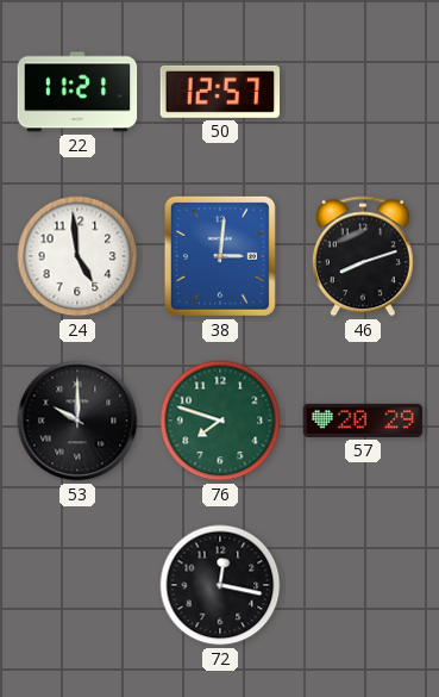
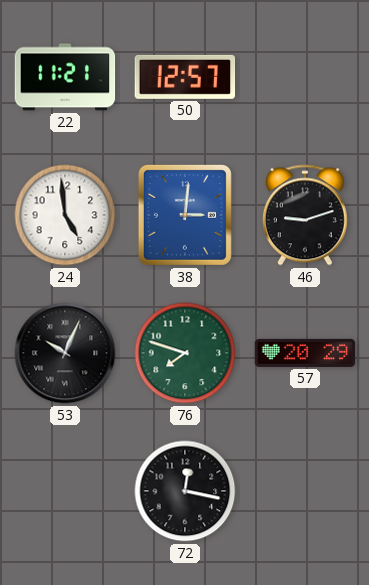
46: 8:12 -> 9:12
53: 10:00 -> 10:04
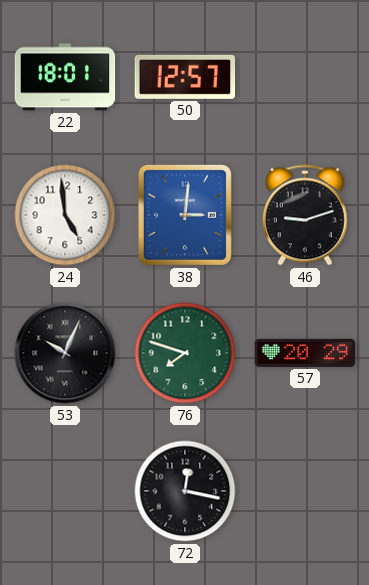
22: 11:21 -> 18:01
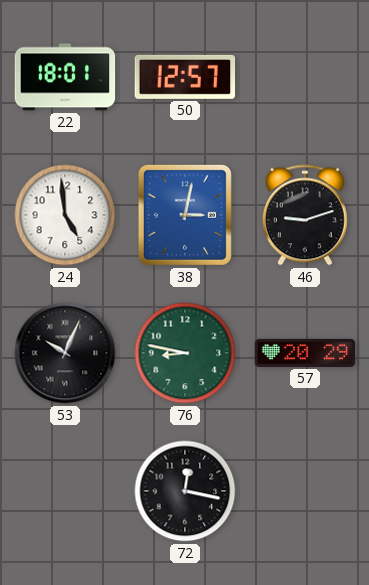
38: 3:01 -> 3:02
76: 7:48 -> 8:47
